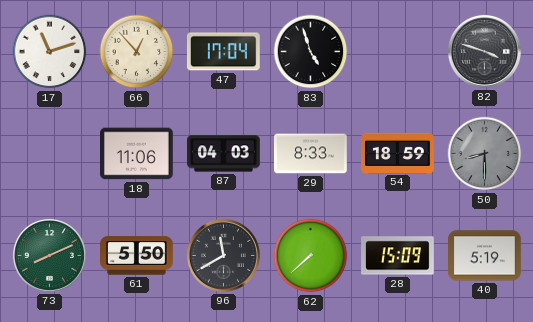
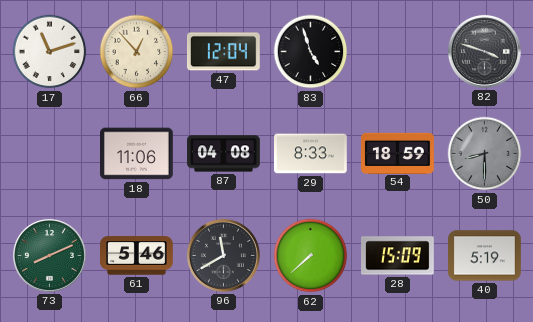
47: 17:04 -> 12:04
87: 04:03 -> 04:08
61: 5:50 -> 5:46
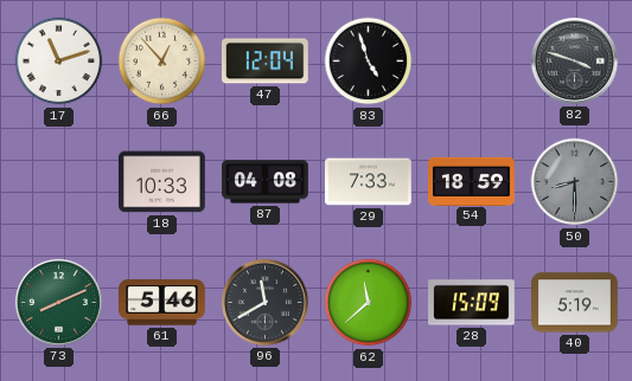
18: 11:06 -> 10:33
29: 8:33 -> 7:33
62: 7:38 -> 11:38
